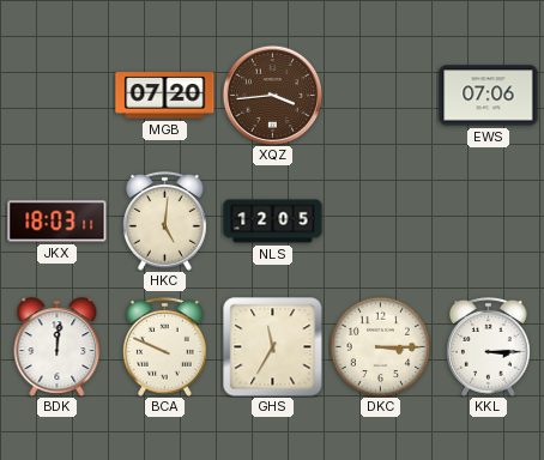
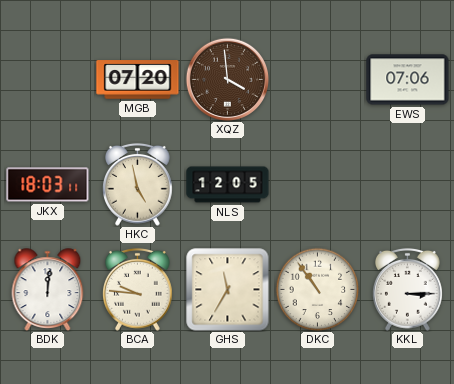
XQZ: 3:44 -> 3:59
HKC: 5:01 -> 4:58
BCA: 9:49 -> 9:46
DKC: 3:15 -> 10:54
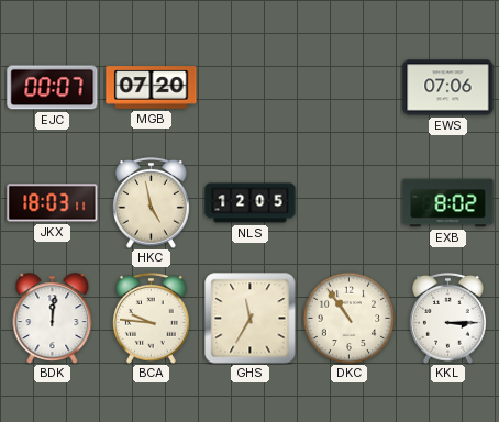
EJC: none -> 00:07
XQZ: 3:59 -> none
EXB: none -> 8:02
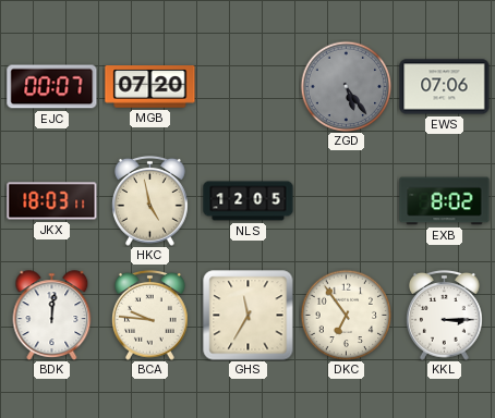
ZGD: none -> 5:24
DKC: 10:54 -> 6:54
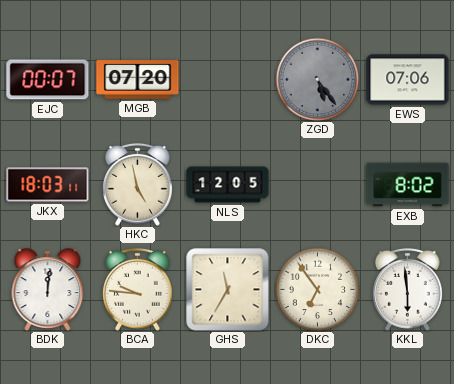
KKL: 3:15 -> 5:59
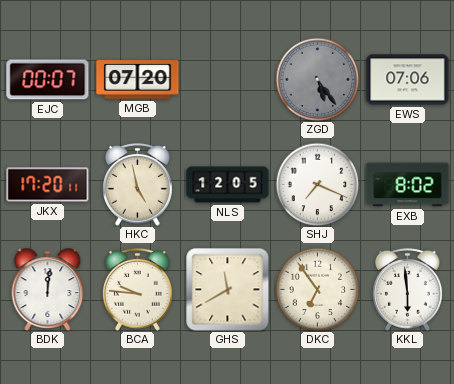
JKX: 18:03 -> 17:20
SHJ: none -> 7:19
GHS: 11:35 -> 11:40
